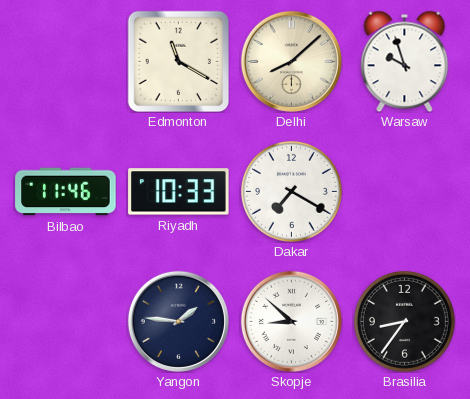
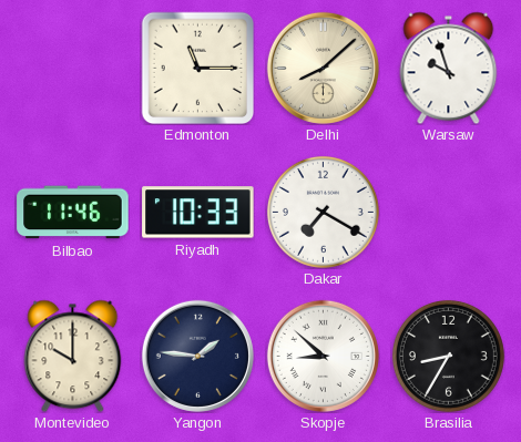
Edmonton: 11:20 -> 11:15
Montevideo: none -> 10:00
Brasilia: 8:36 -> 8:35
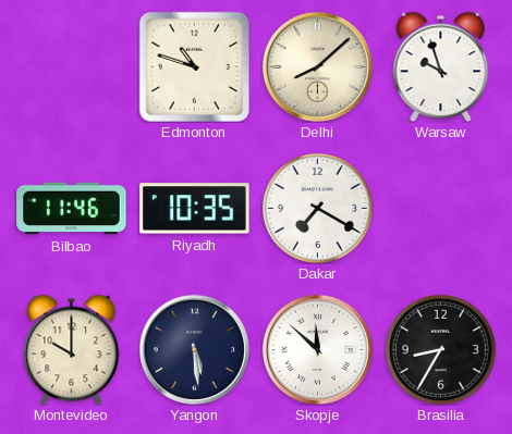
Edmonton: 11:15 -> 10:48
Riyadh: 10:33 -> 10:35
Yangon: 1:46 -> 5:29
Skopje: 8:52 -> 11:52
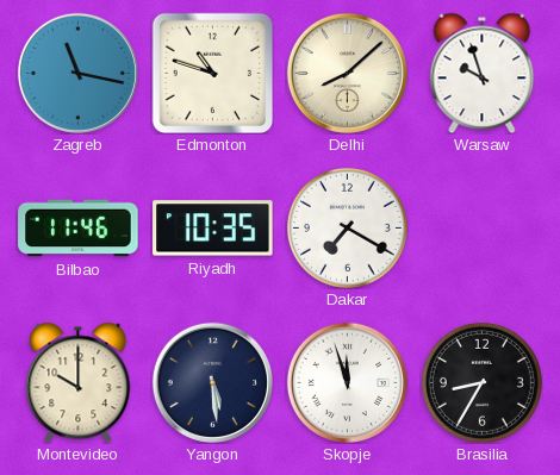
Zagreb: none -> 11:17
Skopje: 11:52 -> 11:57
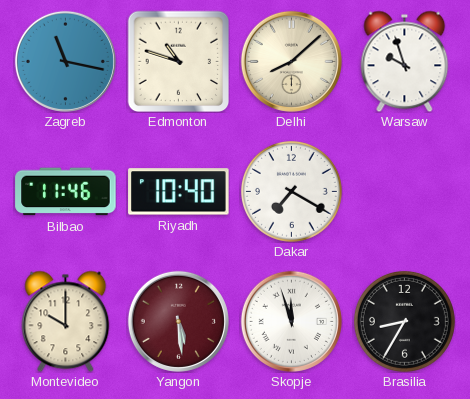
Riyadh: 10:35 -> 10:40
Yangon dial: navy -> burgundy
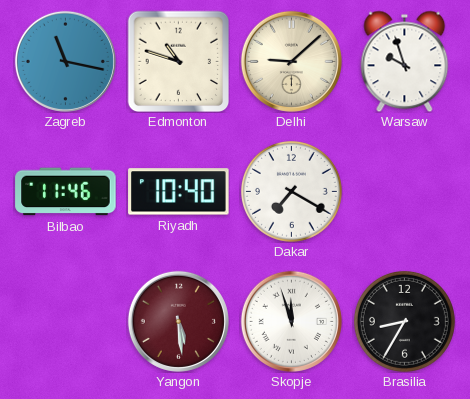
Delhi: 8:08 -> 9:08
Montevideo: 10:00 -> none
